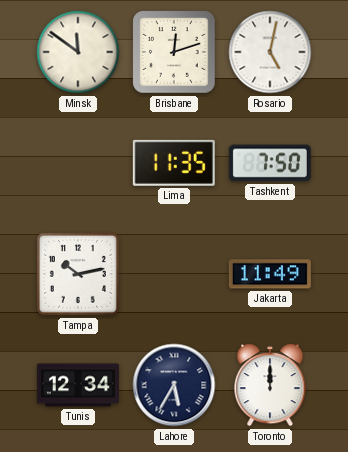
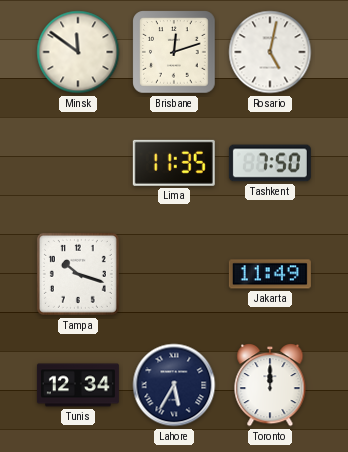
Tampa: 10:13 -> 10:18
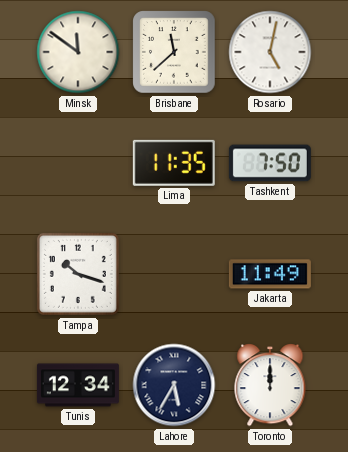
Brisbane: 12:12 -> 11:38
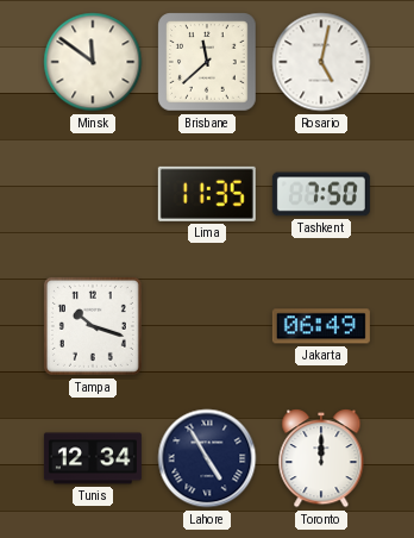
Jakarta: 11:49 -> 06:49
Lahore: 5:35 -> 4:55
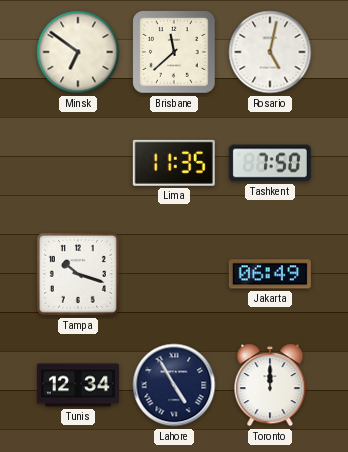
Minsk: 11:51 -> 6:51
